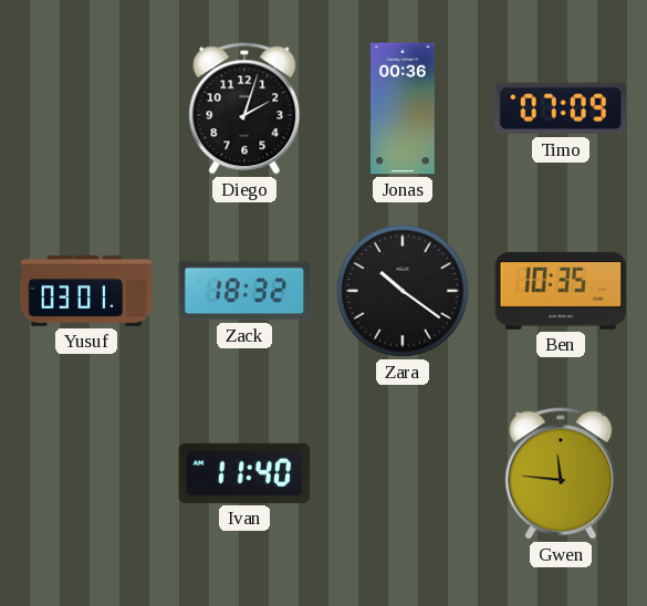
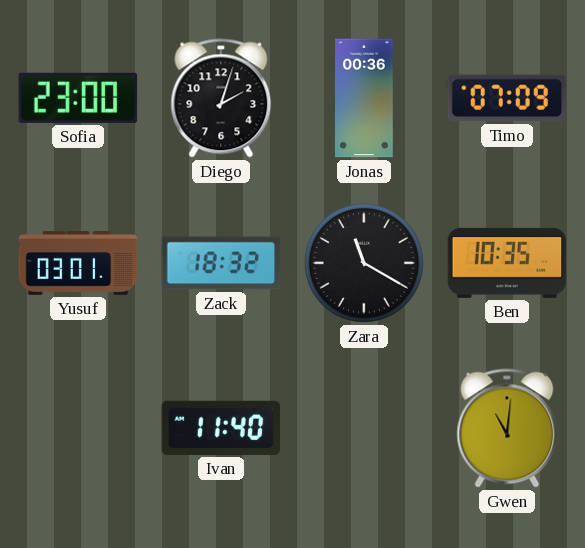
Sofia: none -> 23:00
Zara: 10:21 -> 11:20
Gwen: 11:46 -> 11:01
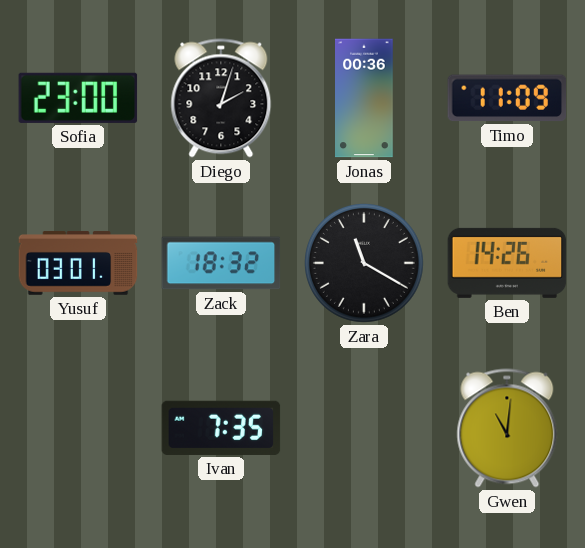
Timo: 07:09 -> 11:09
Ben: 10:35 -> 14:26
Ivan: 11:40 -> 7:35
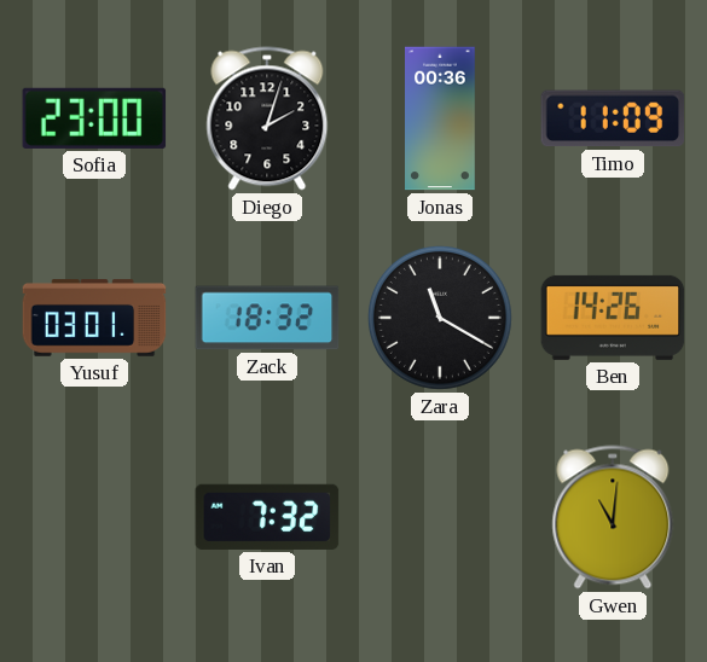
Ivan: 7:35 -> 7:32
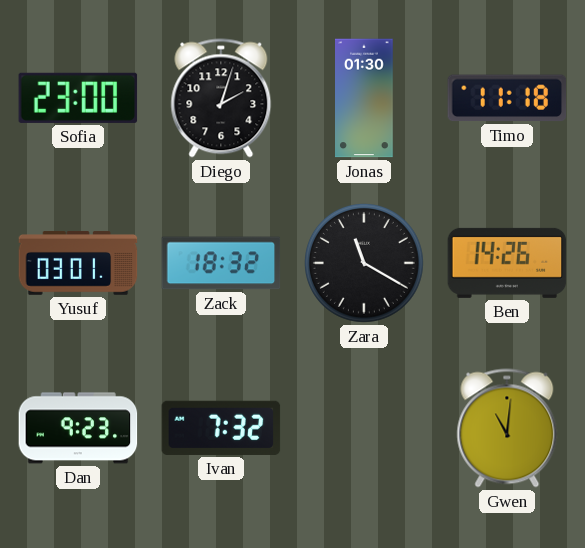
Jonas: 00:36 -> 01:30
Timo: 11:09 -> 11:18
Dan: none -> 9:23
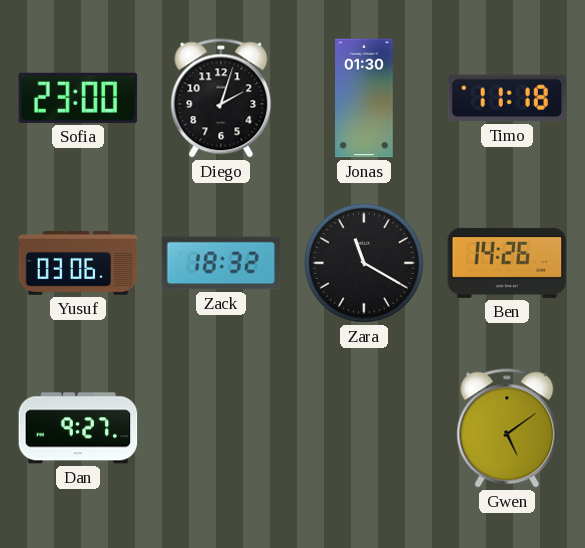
Yusuf: 03:01 -> 03:06
Dan: 9:23 -> 9:27
Ivan: 7:32 -> none
Gwen: 11:01 -> 5:09
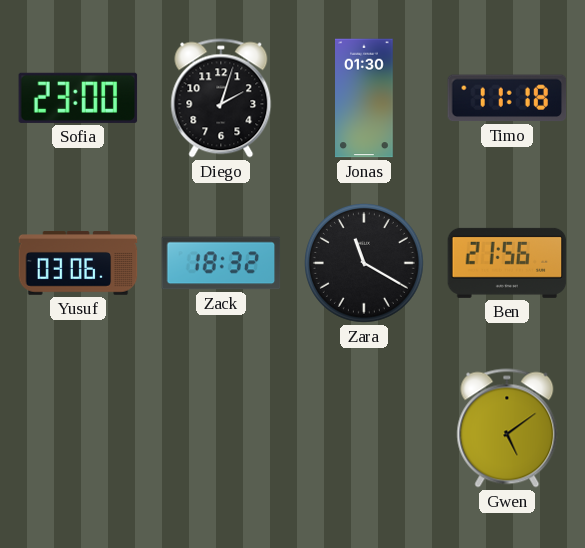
Ben: 14:26 -> 21:56
Dan: 9:27 -> none
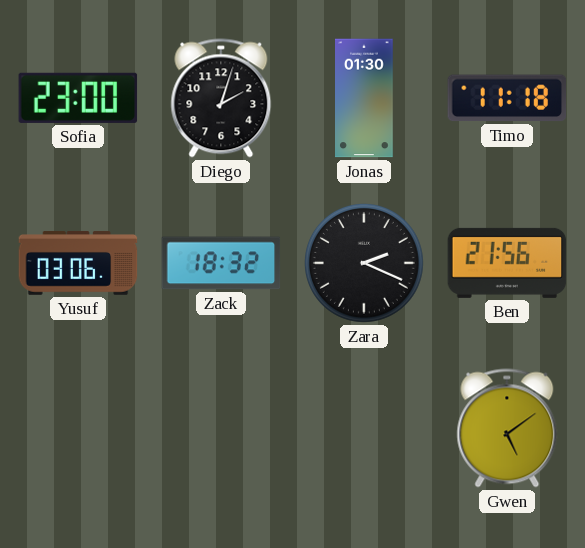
Zara: 11:20 -> 2:19
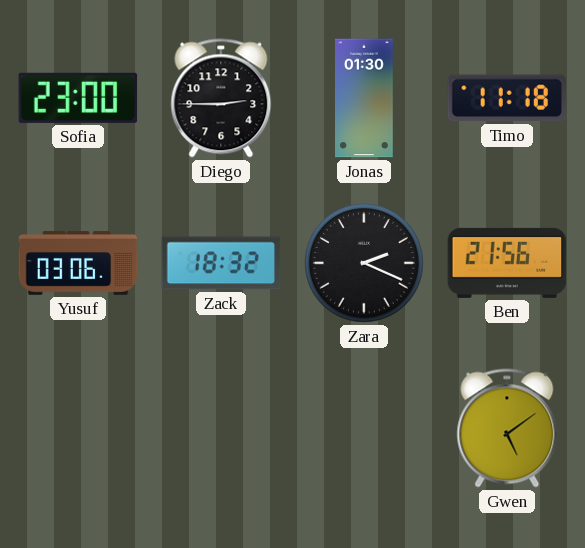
Diego: 2:03 -> 2:45
